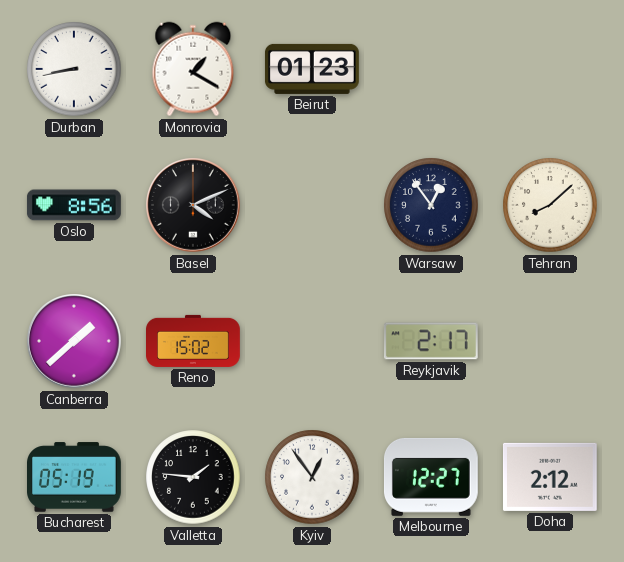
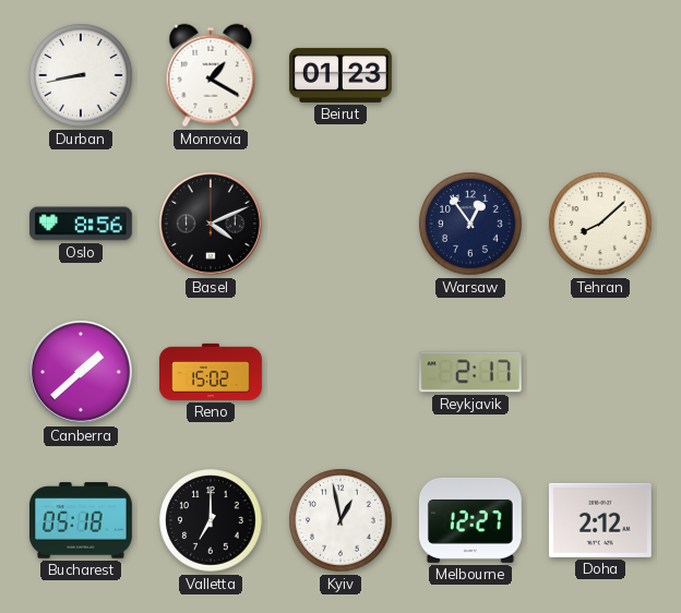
Bucharest: 05:19 -> 05:18
Valletta: 1:46 -> 7:00
Kyiv: 12:54 -> 12:58
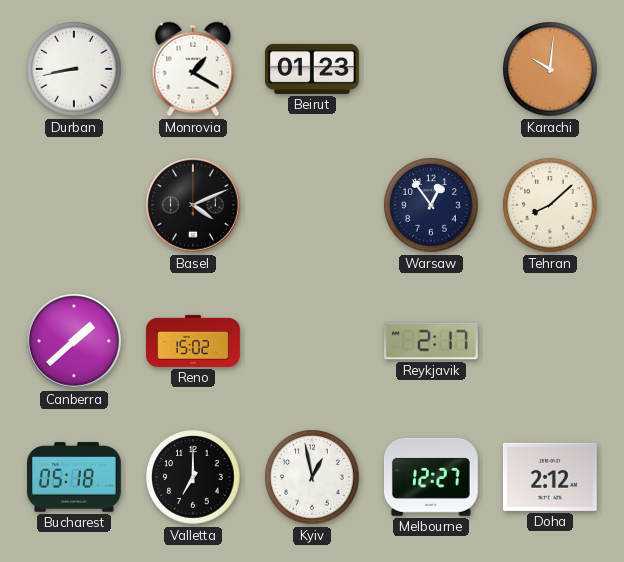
Karachi: none -> 10:01
Oslo: 8:56 -> none
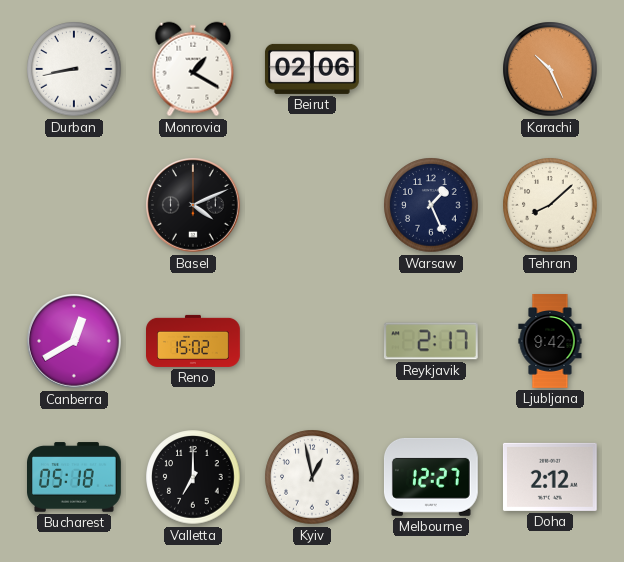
Beirut: 01:23 -> 02:06
Karachi: 10:01 -> 10:26
Warsaw: 12:54 -> 1:26
Canberra: 1:38 -> 12:40
Ljubljana: none -> 9:42
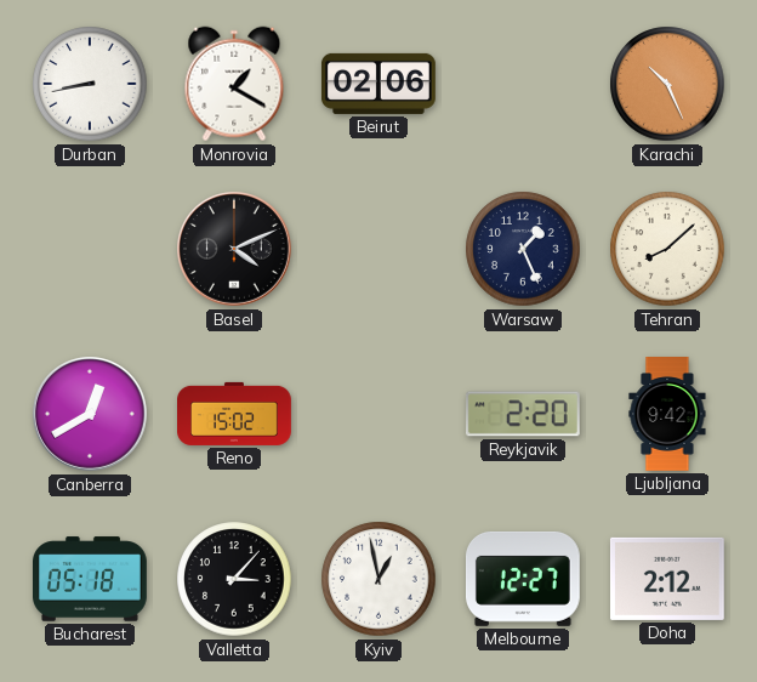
Reykjavik: 2:17 -> 2:20
Valletta: 7:00 -> 3:07
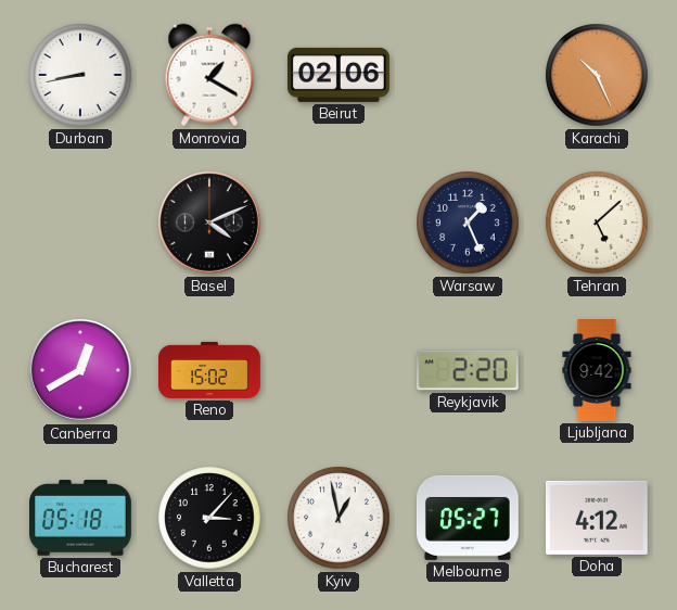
Tehran: 8:08 -> 5:08
Melbourne: 12:27 -> 05:27
Doha: 2:12 -> 4:12
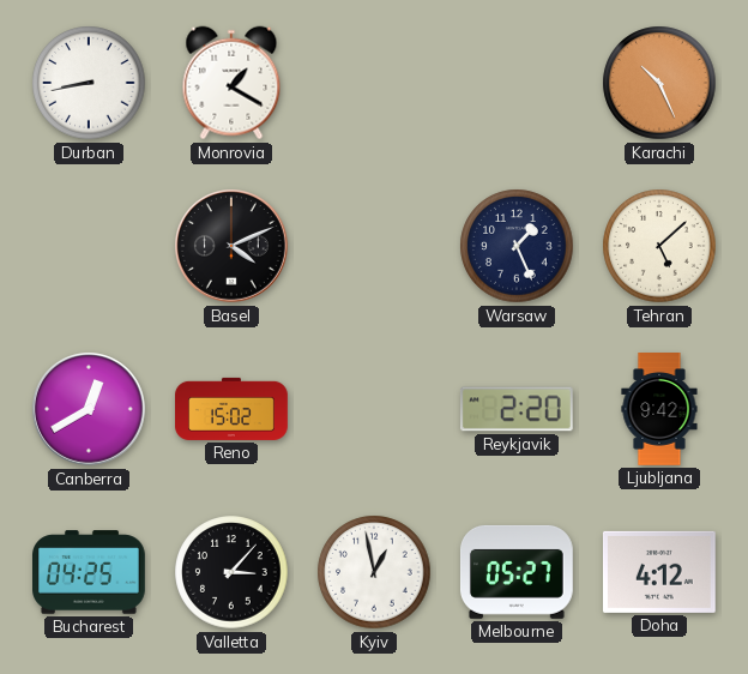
Beirut: 02:06 -> none
Bucharest: 05:18 -> 04:25
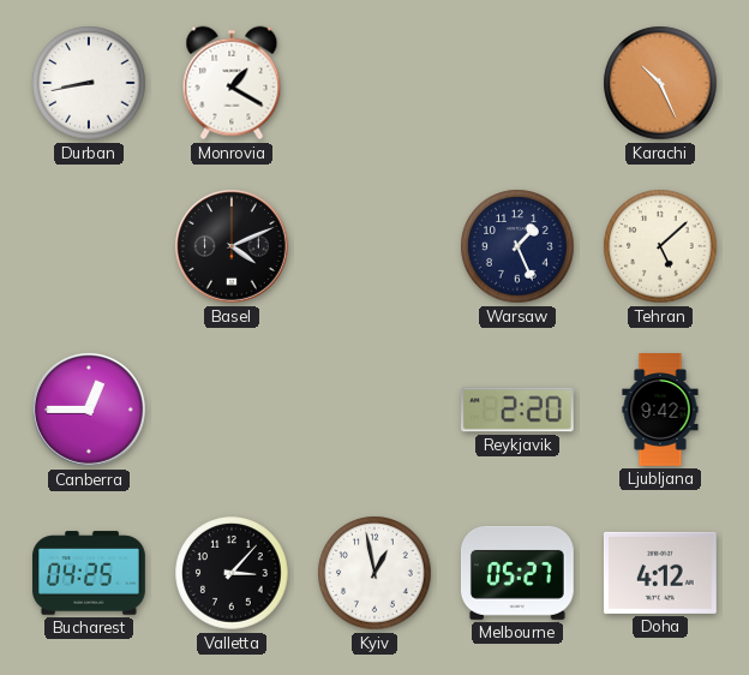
Canberra: 12:40 -> 12:45
Reno: 15:02 -> none
